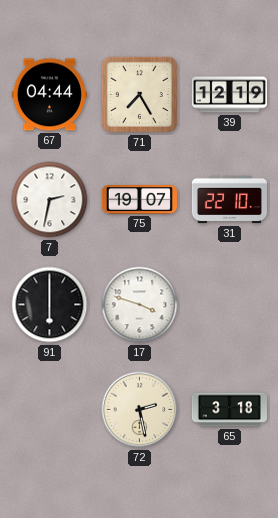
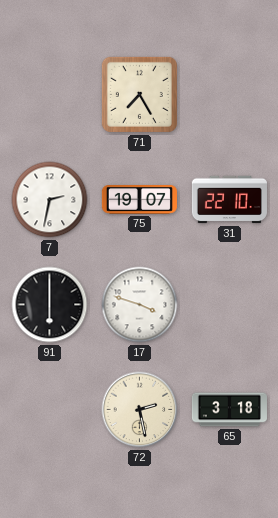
67: 04:44 -> none
39: 12:19 -> none
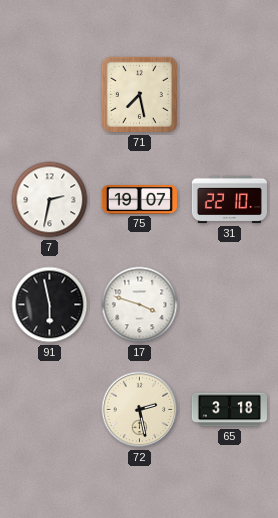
71: 7:25 -> 7:28
91: 6:00 -> 5:58
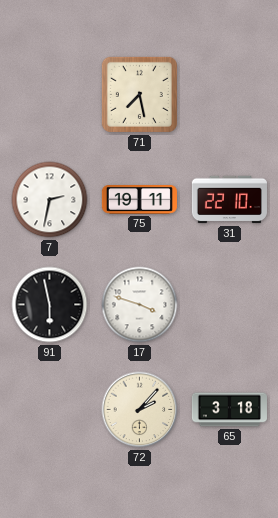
75: 19:07 -> 19:11
72: 2:28 -> 2:07
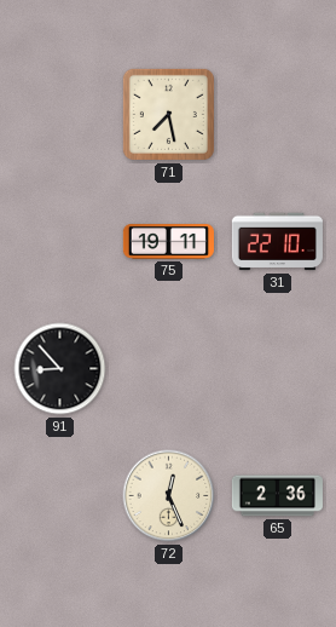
7: 2:32 -> none
91: 5:58 -> 8:53
17: 3:48 -> none
72: 2:07 -> 12:26
65: 3:18 -> 2:36
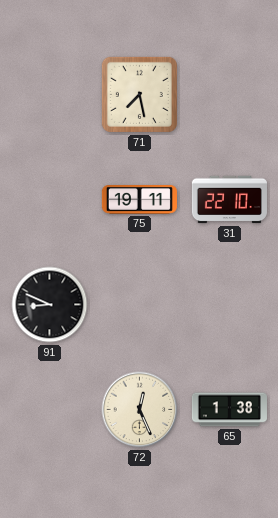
91: 8:53 -> 8:49
65: 2:36 -> 1:38
